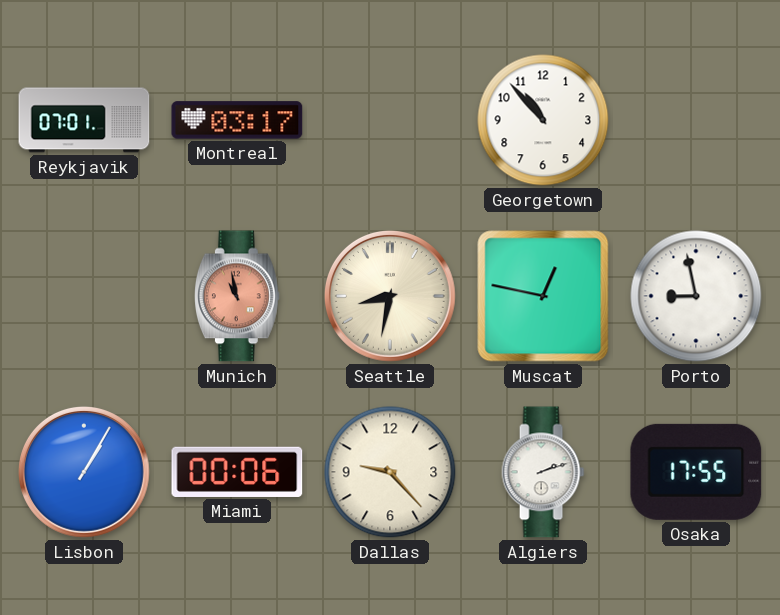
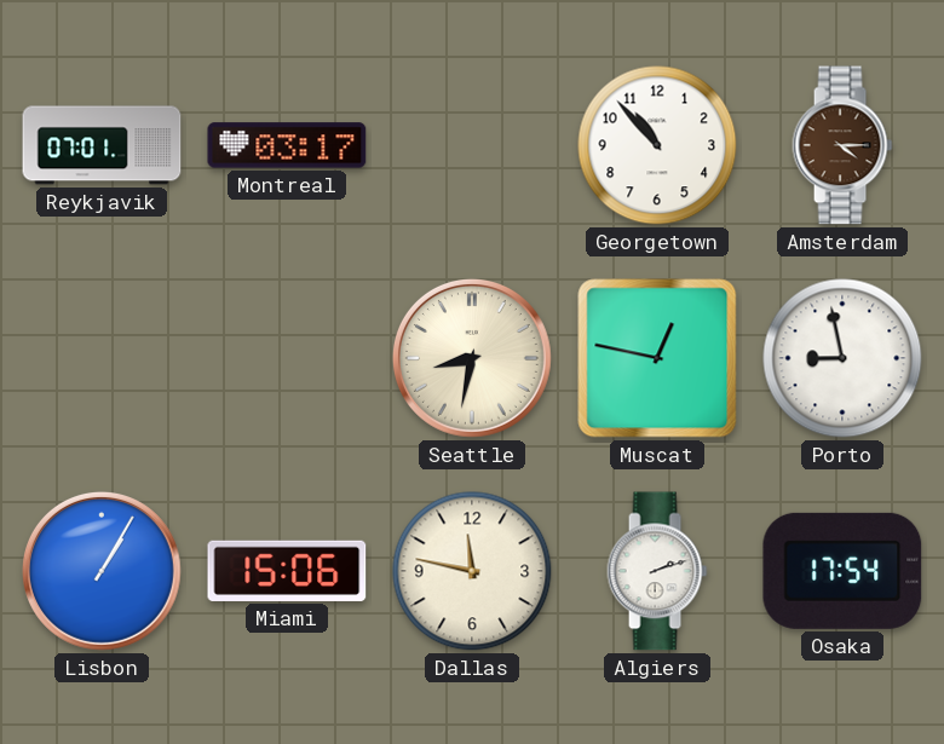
Amsterdam: none -> 4:15
Munich: 10:58 -> none
Miami: 00:06 -> 15:06
Dallas: 9:23 -> 11:47
Osaka: 17:55 -> 17:54
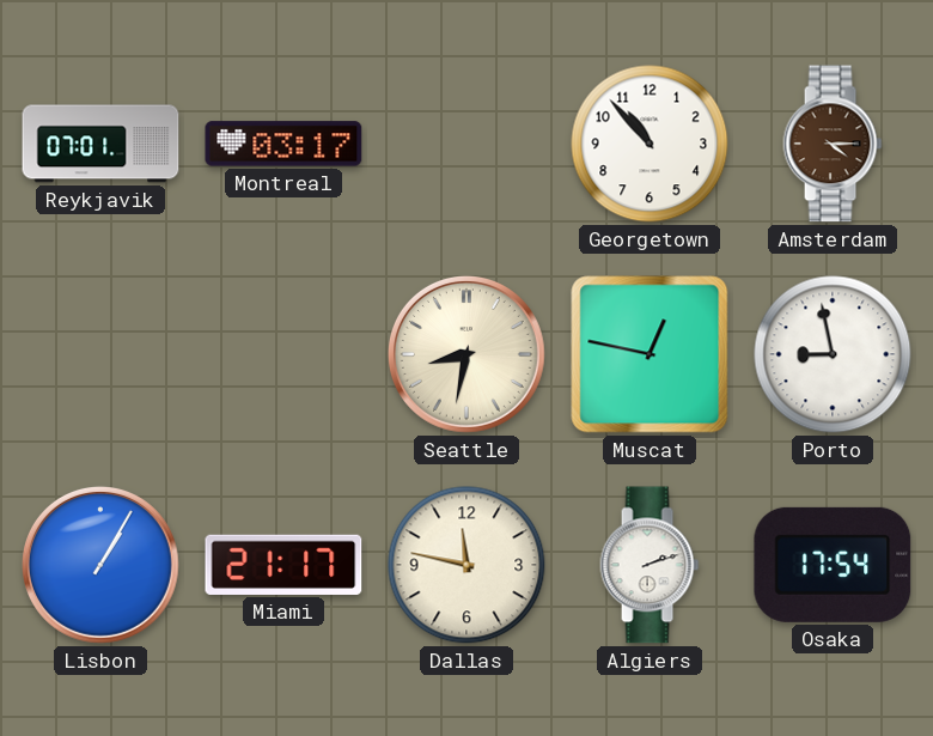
Miami: 15:06 -> 21:17
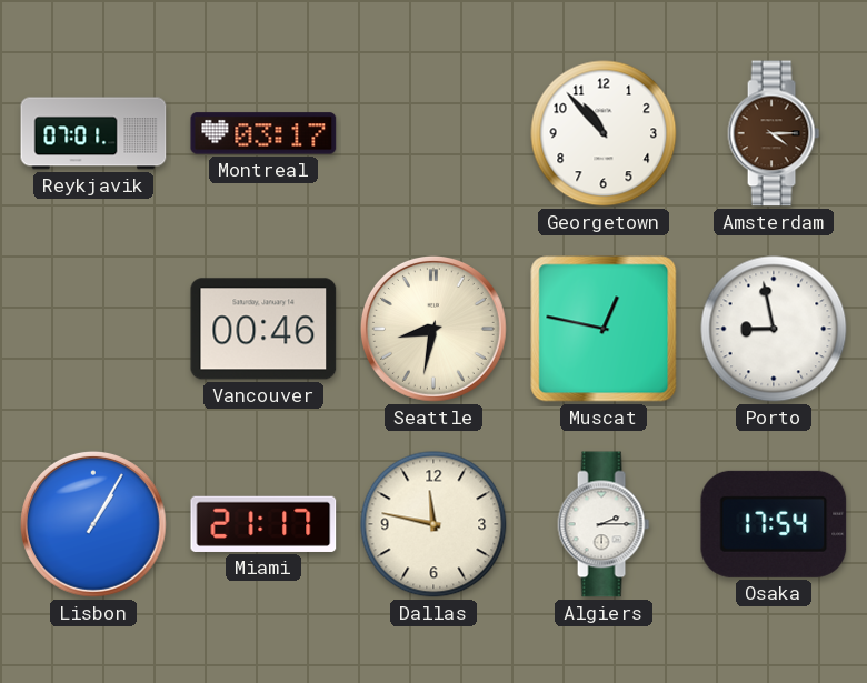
Vancouver: none -> 00:46
Algiers: 2:12 -> 2:15
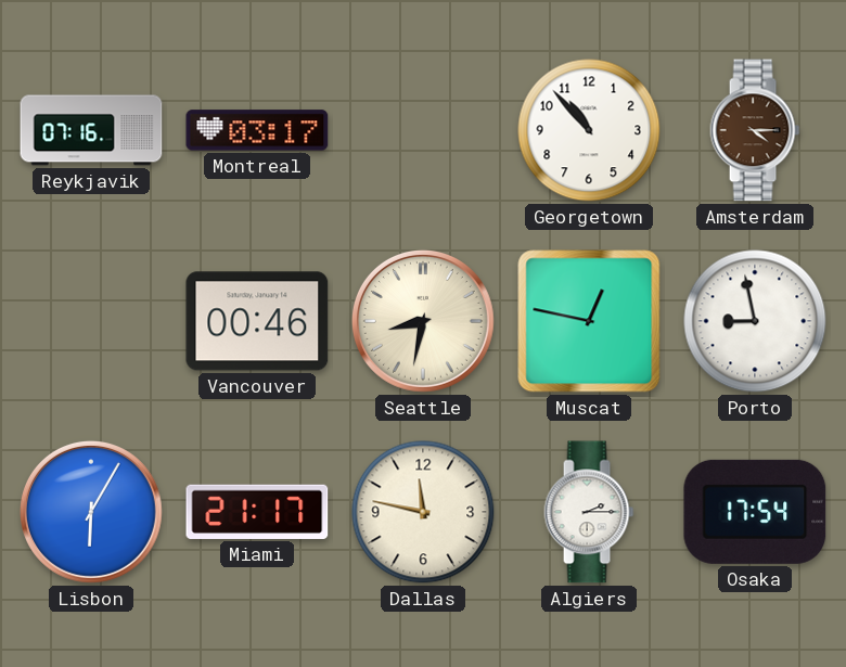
Reykjavik: 07:01 -> 07:16
Lisbon: 1:05 -> 6:05
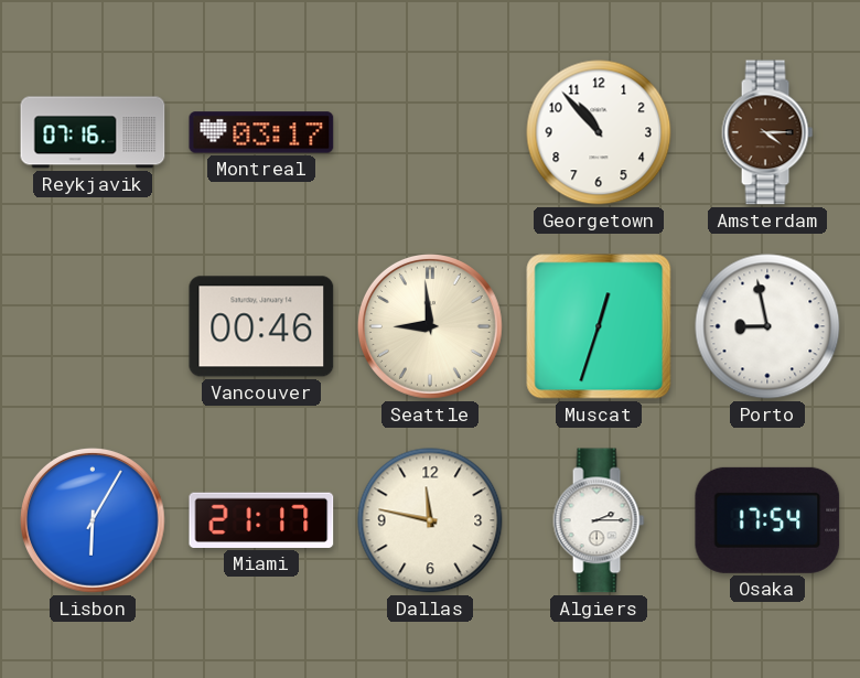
Seattle: 8:32 -> 8:59
Muscat: 12:47 -> 12:33
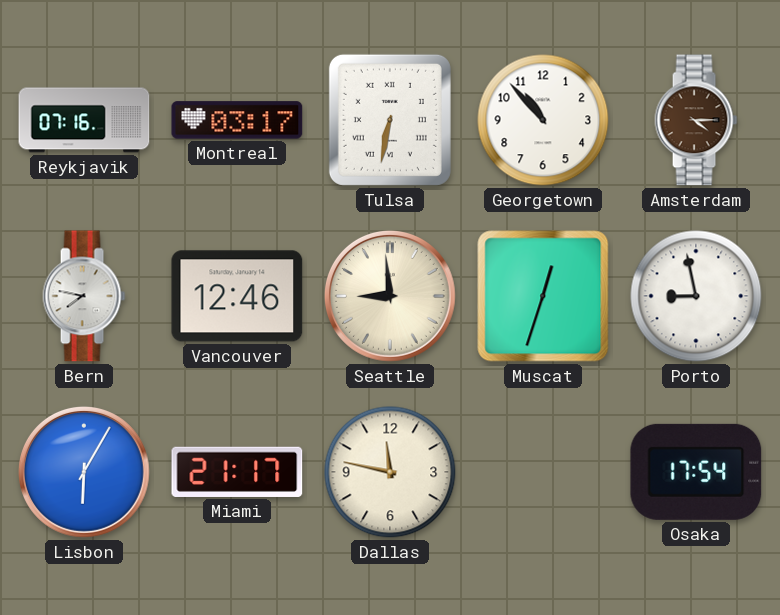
Tulsa: none -> 6:32
Bern: none -> 7:47
Vancouver: 00:46 -> 12:46
Algiers: 2:15 -> none
